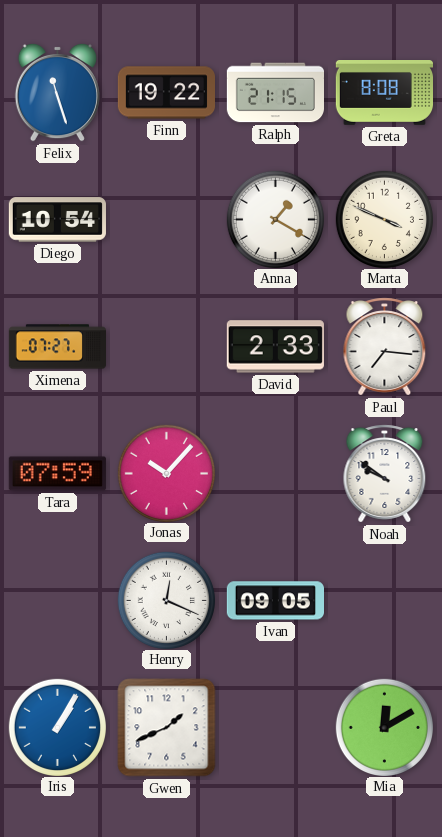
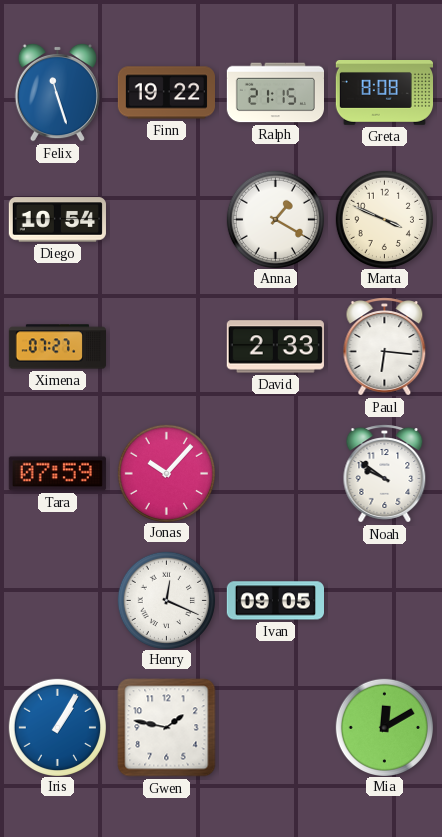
Paul: 7:16 -> 6:16
Gwen: 1:41 -> 1:47
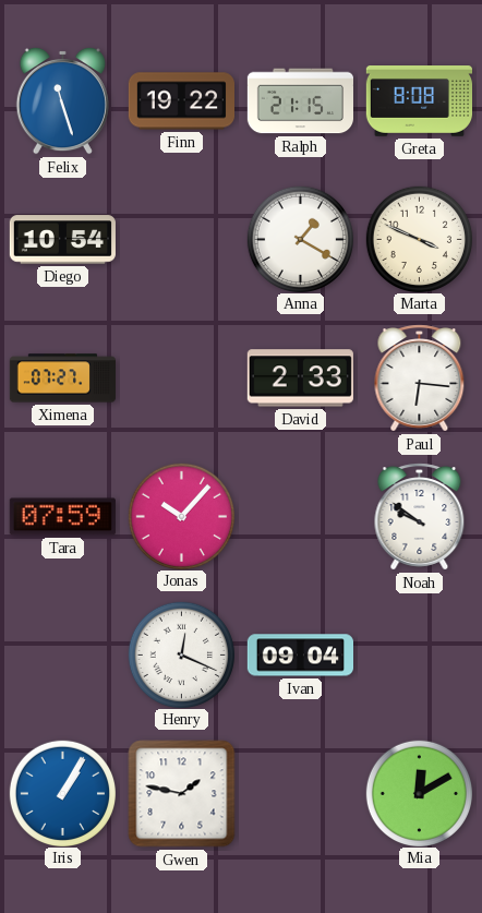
Ivan: 09:05 -> 09:04
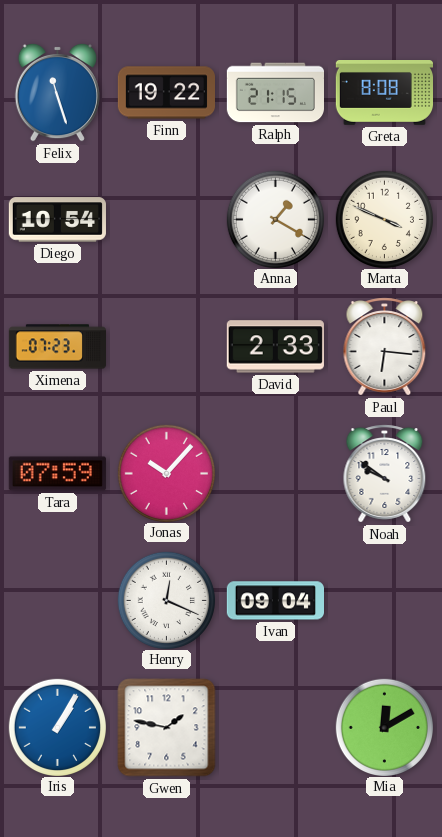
Ximena: 07:27 -> 07:23
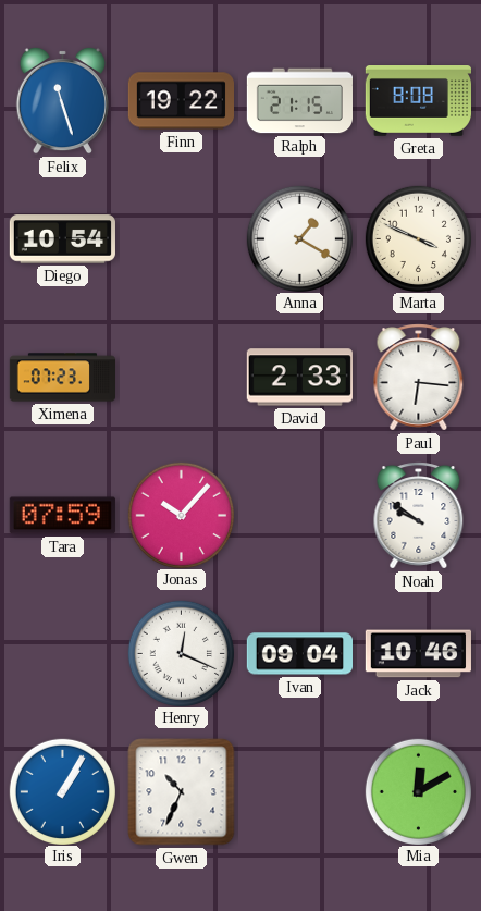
Jack: none -> 10:46
Gwen: 1:47 -> 10:34
